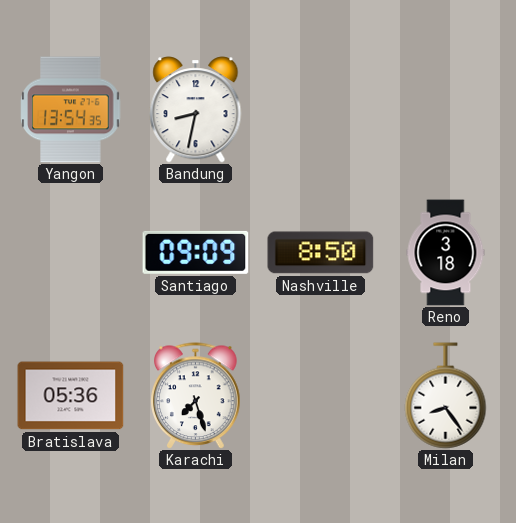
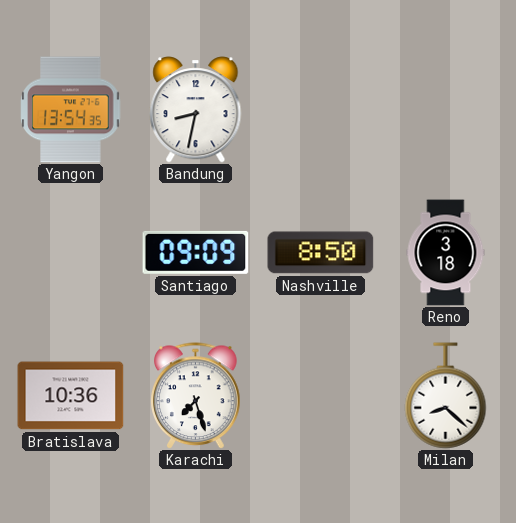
Bratislava: 05:36 -> 10:36
Milan: 8:24 -> 8:22
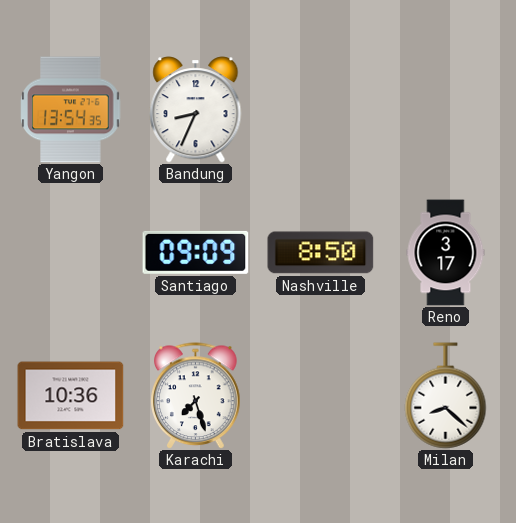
Bandung: 8:32 -> 8:34
Reno: 3:18 -> 3:17
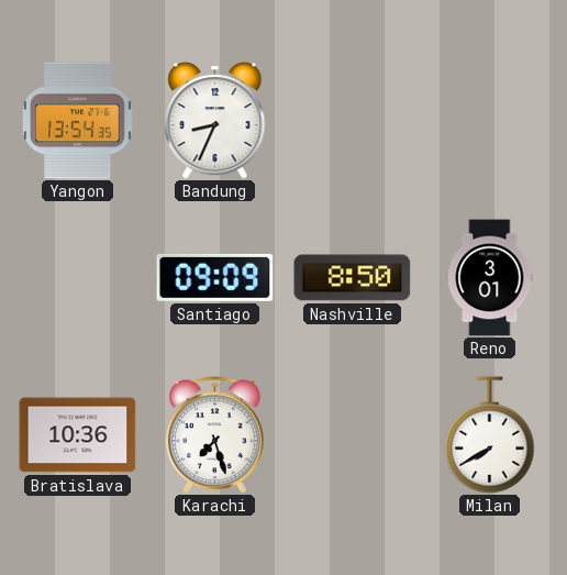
Reno: 3:17 -> 3:01
Milan: 8:22 -> 7:40
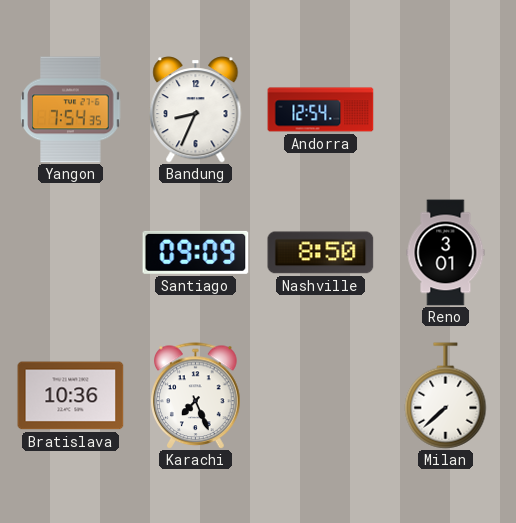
Yangon: 13:54 -> 7:54
Andorra: none -> 12:54
Karachi: 7:27 -> 7:26
Milan: 7:40 -> 7:38
